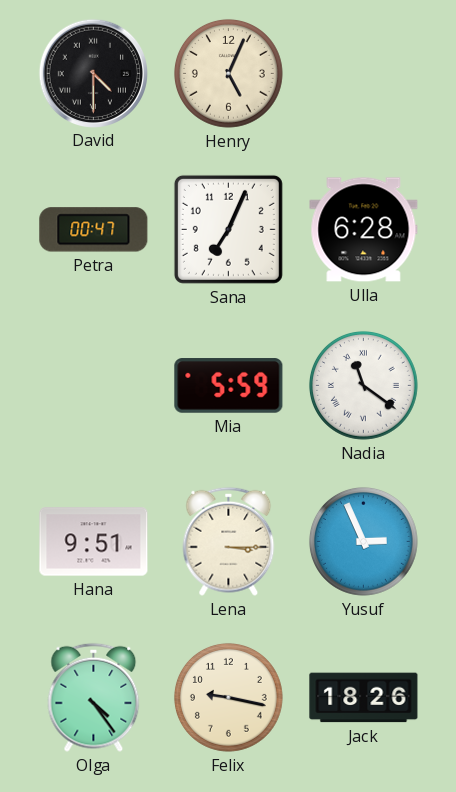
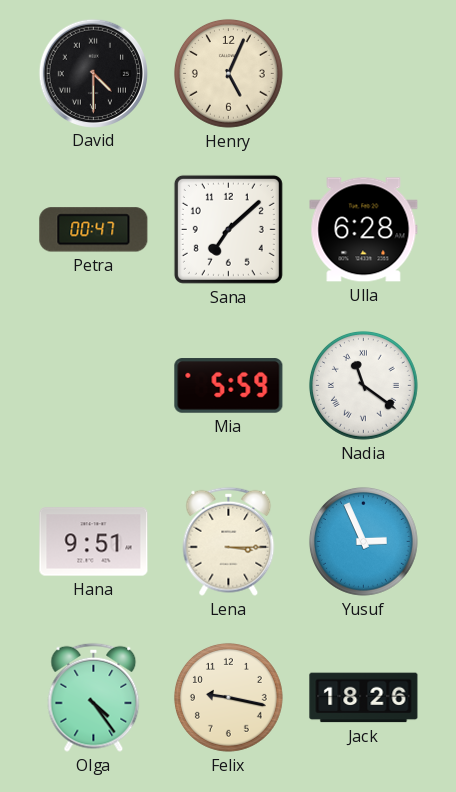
Sana: 7:04 -> 7:08
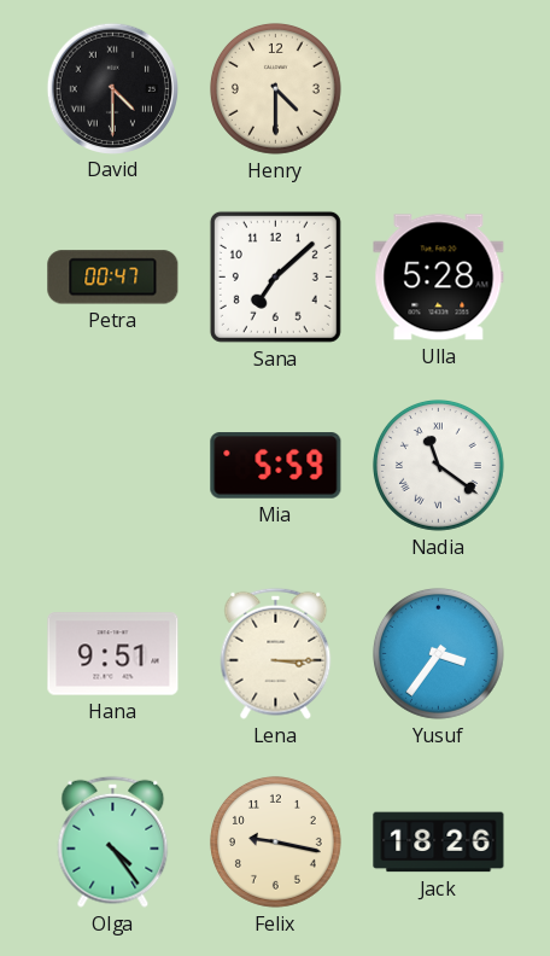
Henry: 5:04 -> 4:30
Ulla: 6:28 -> 5:28
Yusuf: 2:56 -> 3:36
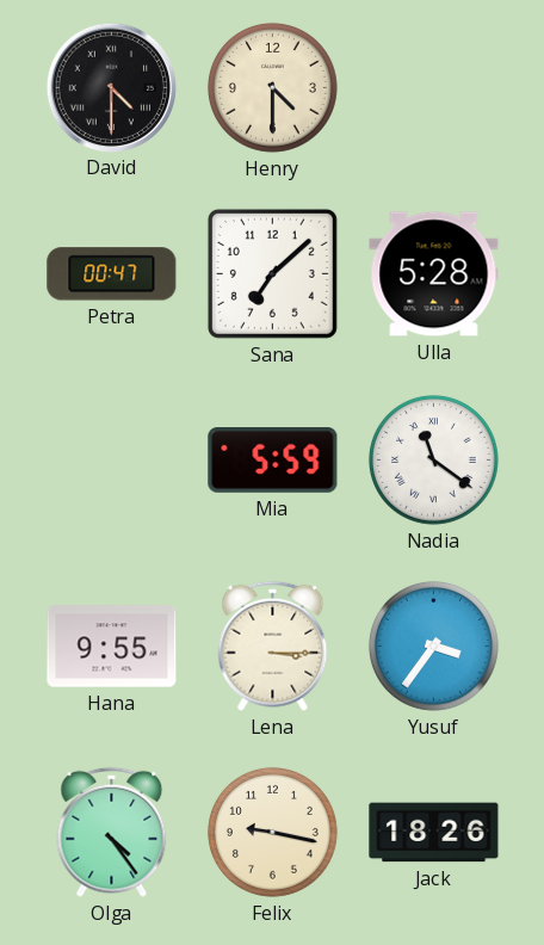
Hana: 9:51 -> 9:55
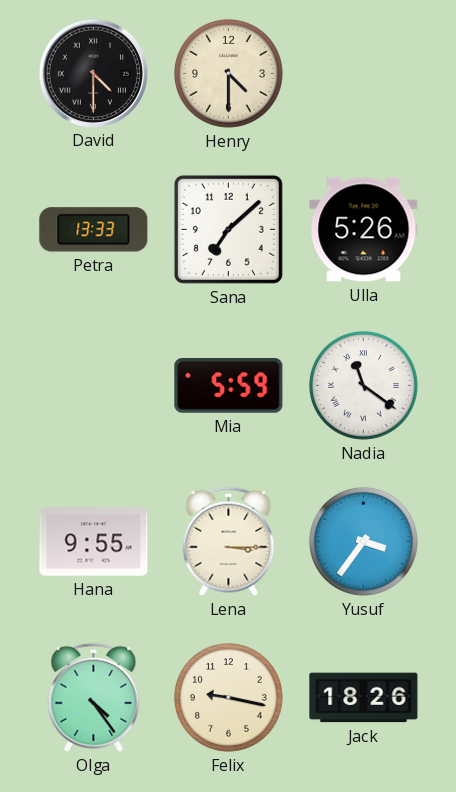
Petra: 00:47 -> 13:33
Ulla: 5:28 -> 5:26
